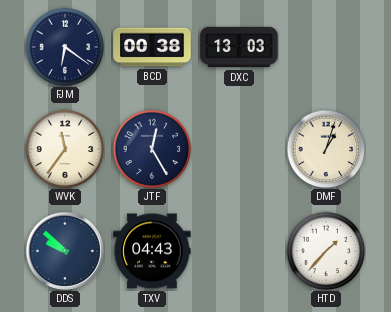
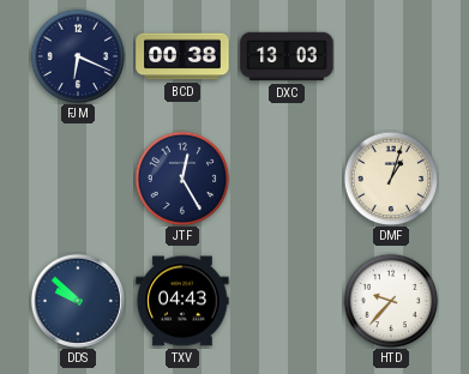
FJM: 6:21 -> 6:19
WVK: 11:36 -> none
HTD: 1:37 -> 9:37
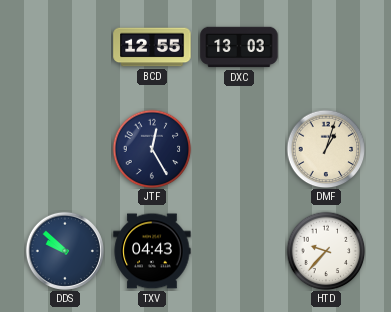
FJM: 6:19 -> none
BCD: 00:38 -> 12:55
